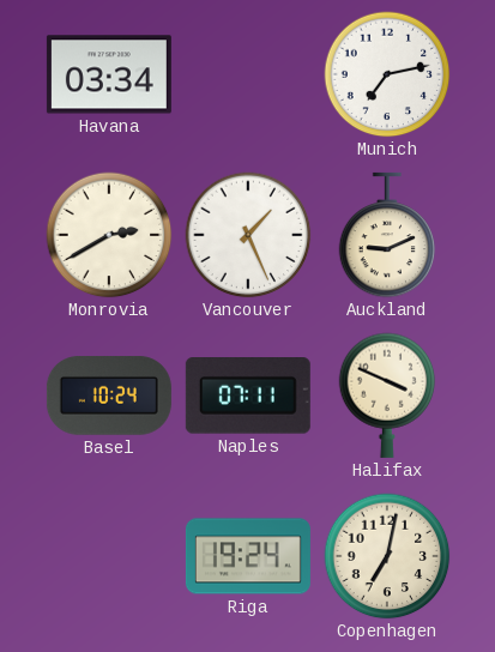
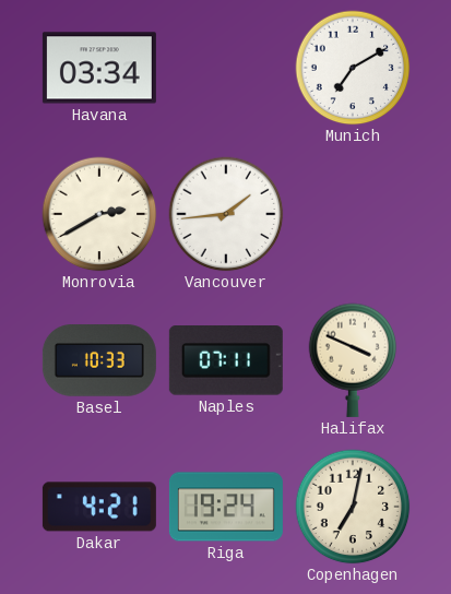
Munich: 7:13 -> 7:10
Vancouver: 1:26 -> 1:44
Auckland: 9:11 -> none
Basel: 10:24 -> 10:33
Dakar: none -> 4:21
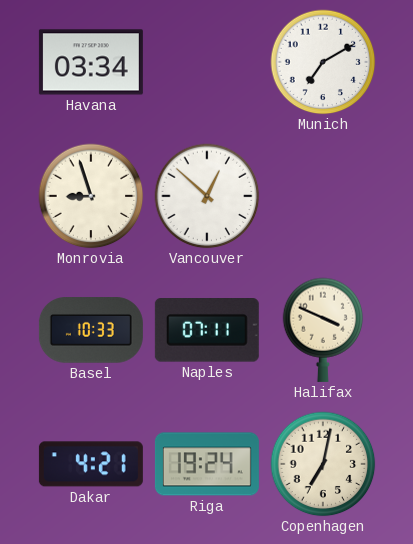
Monrovia: 2:40 -> 8:57
Vancouver: 1:44 -> 12:52
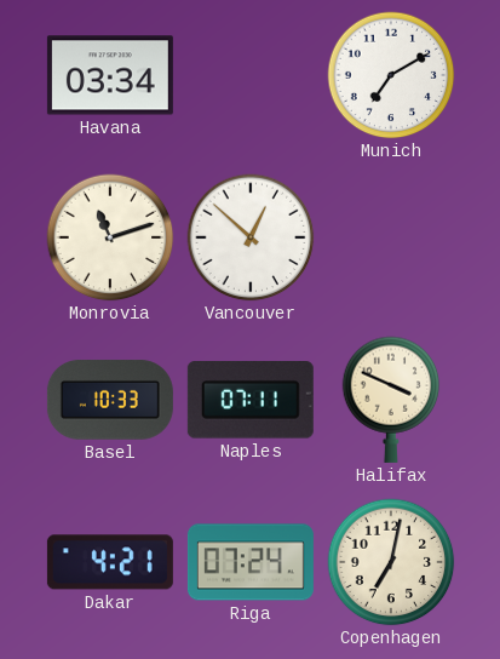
Monrovia: 8:57 -> 11:12
Riga: 19:24 -> 07:24
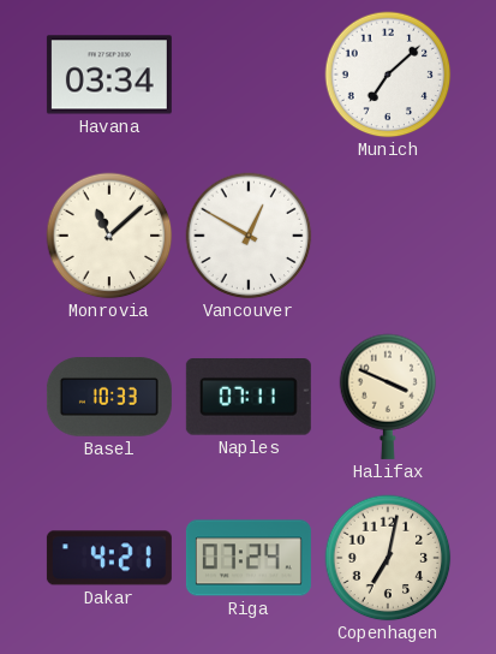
Munich: 7:10 -> 7:08
Monrovia: 11:12 -> 11:08
Vancouver: 12:52 -> 12:50
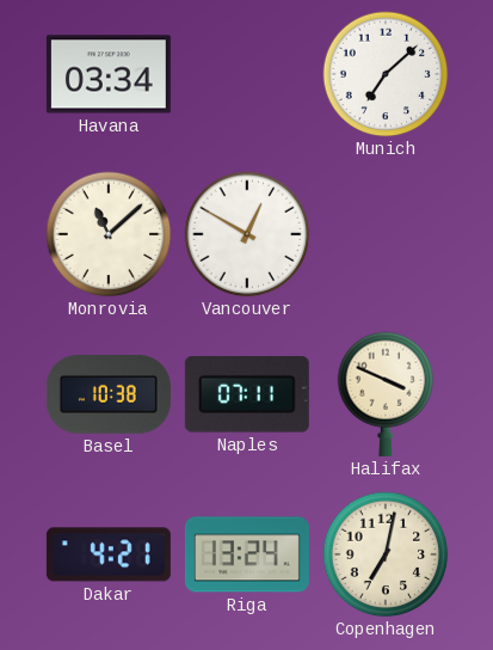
Basel: 10:33 -> 10:38
Riga: 07:24 -> 13:24
